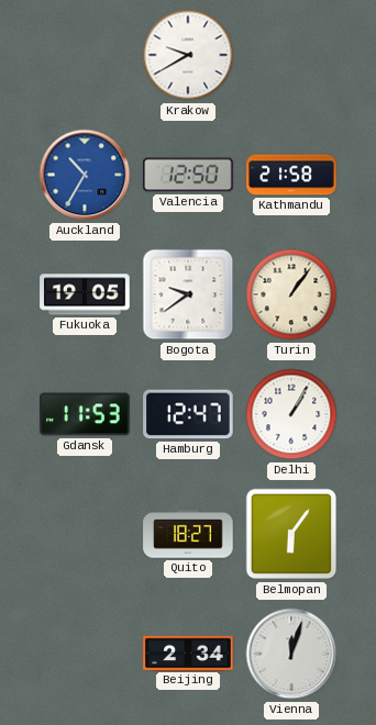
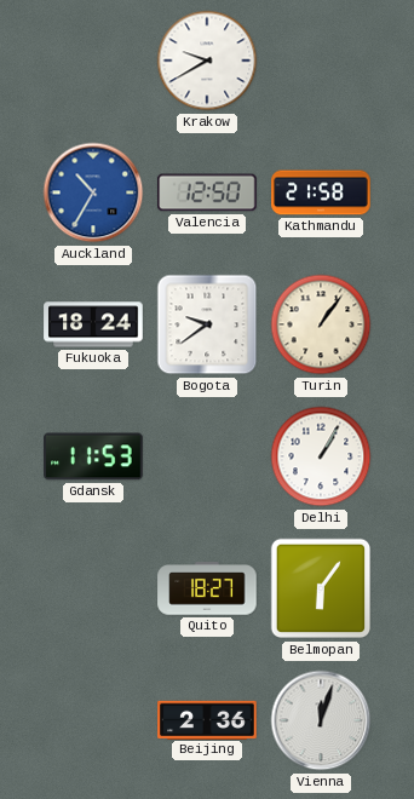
Fukuoka: 19:05 -> 18:24
Hamburg: 12:47 -> none
Beijing: 2:34 -> 2:36
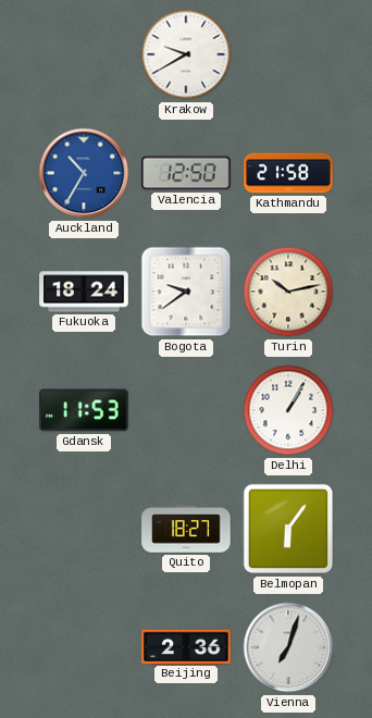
Turin: 1:06 -> 10:13
Vienna: 12:03 -> 7:03
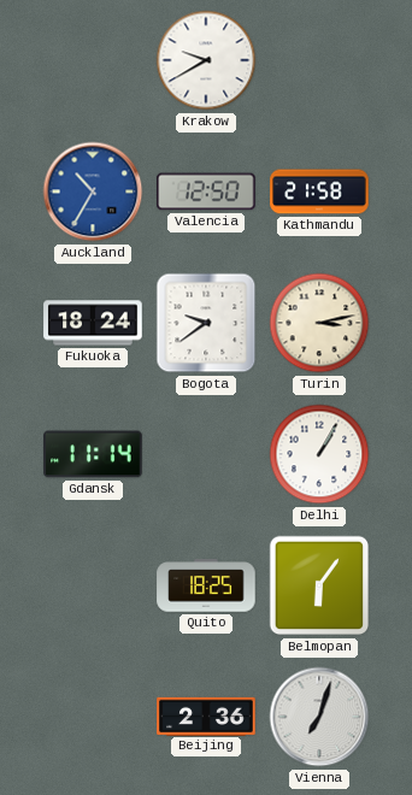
Turin: 10:13 -> 3:13
Gdansk: 11:53 -> 11:14
Quito: 18:27 -> 18:25
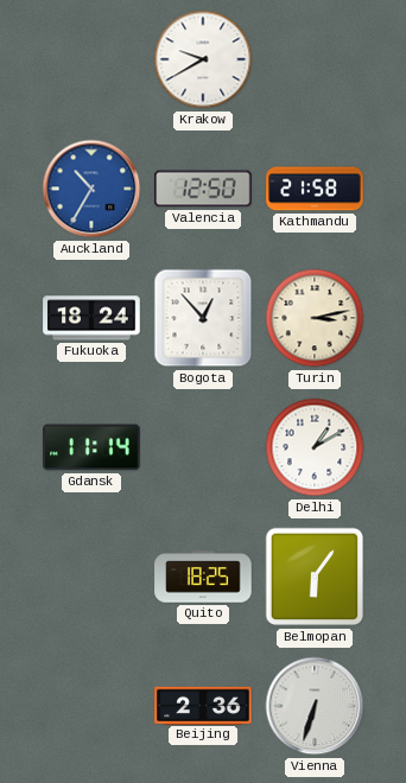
Bogota: 9:39 -> 12:53
Delhi: 1:05 -> 1:10
Vienna: 7:03 -> 6:33
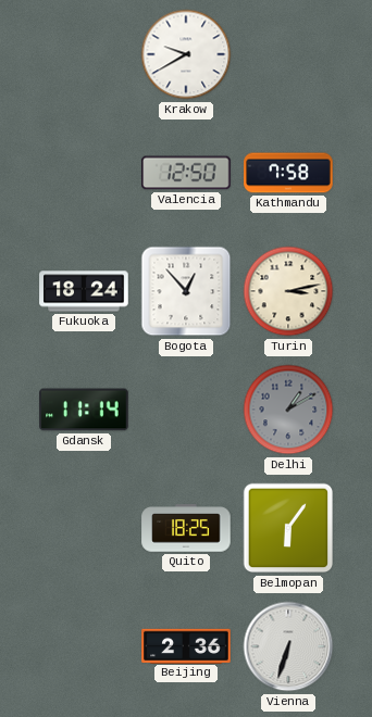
Auckland: 10:35 -> none
Kathmandu: 21:58 -> 7:58
Delhi dial: white -> grey
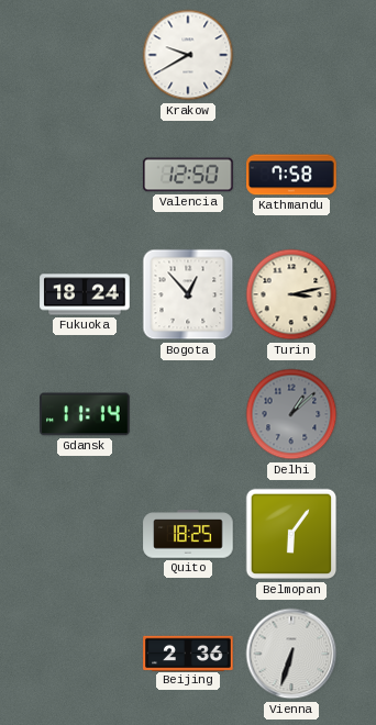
Delhi: 1:10 -> 1:08
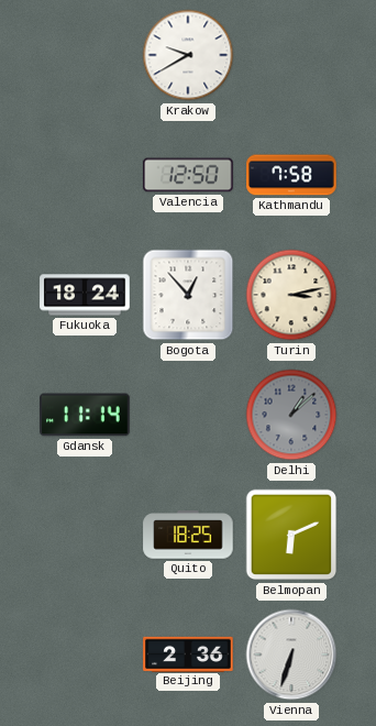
Belmopan: 6:06 -> 6:11
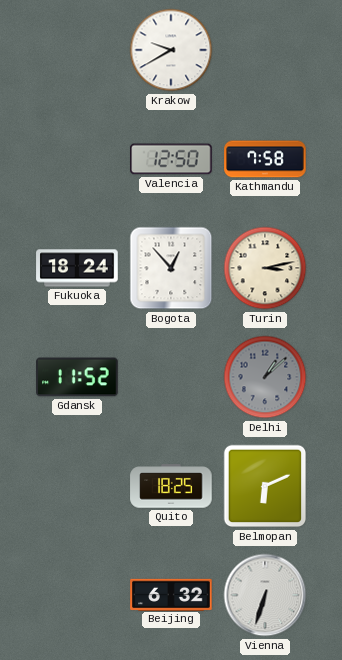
Gdansk: 11:14 -> 11:52
Beijing: 2:36 -> 6:32
